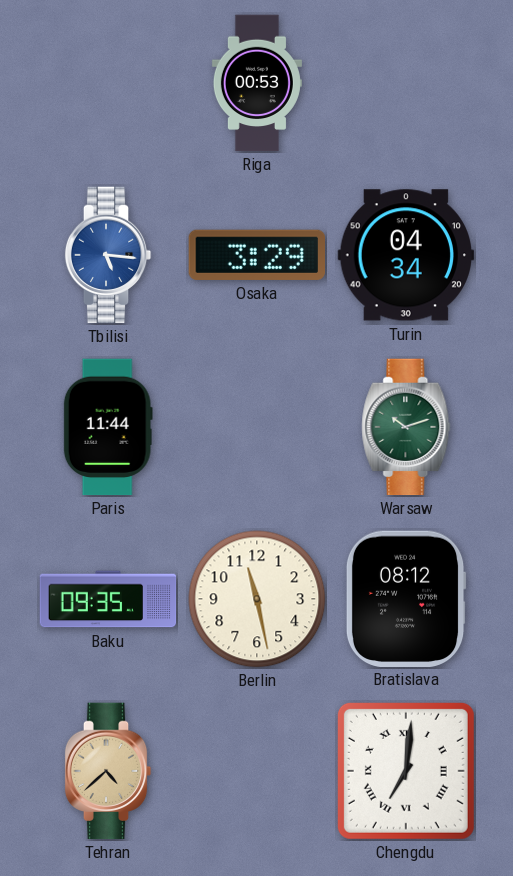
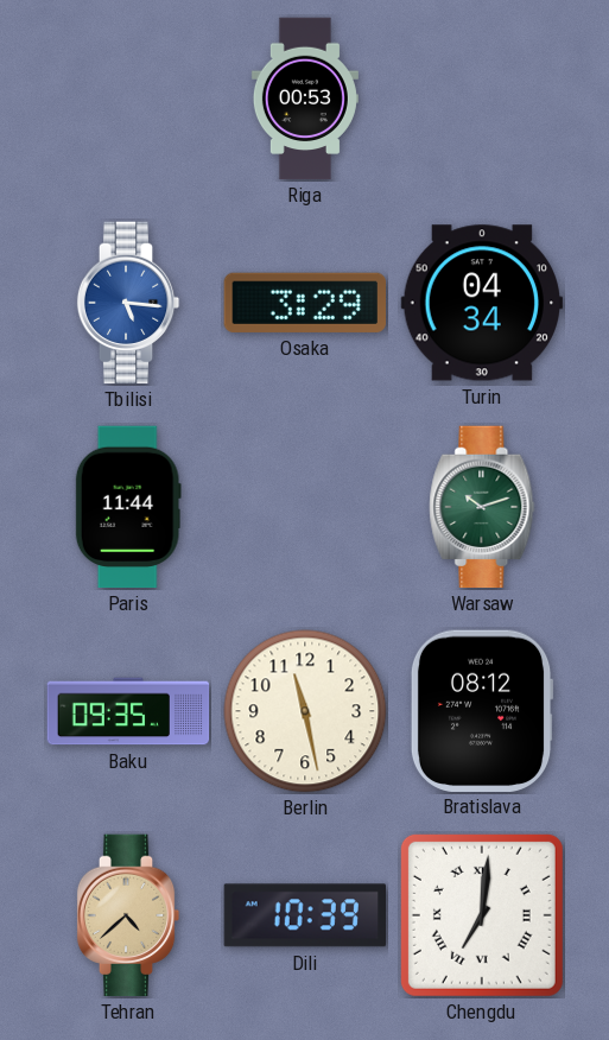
Dili: none -> 10:39
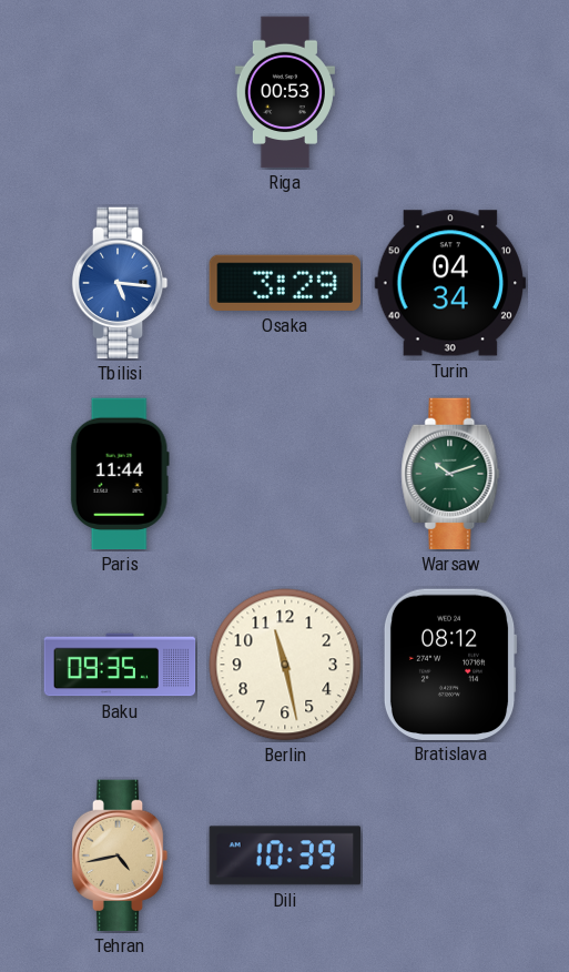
Tehran: 4:38 -> 4:43
Chengdu: 7:01 -> none
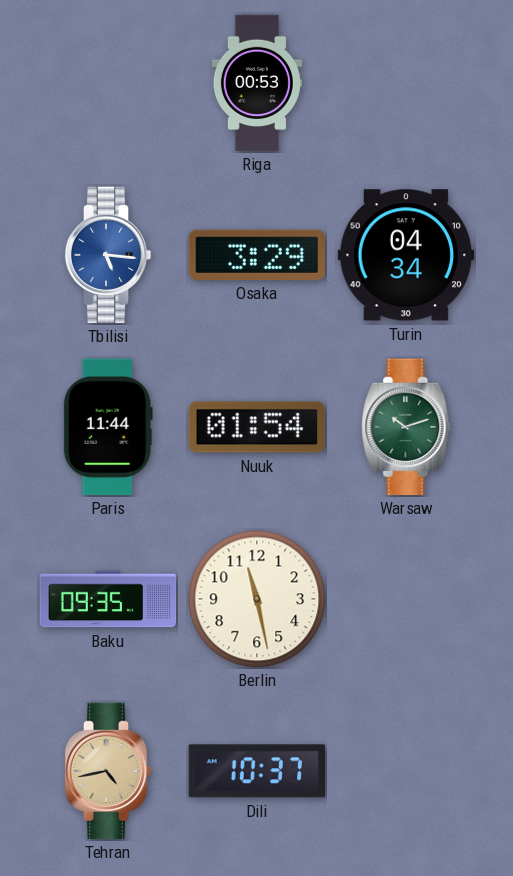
Nuuk: none -> 01:54
Bratislava: 08:12 -> none
Dili: 10:39 -> 10:37
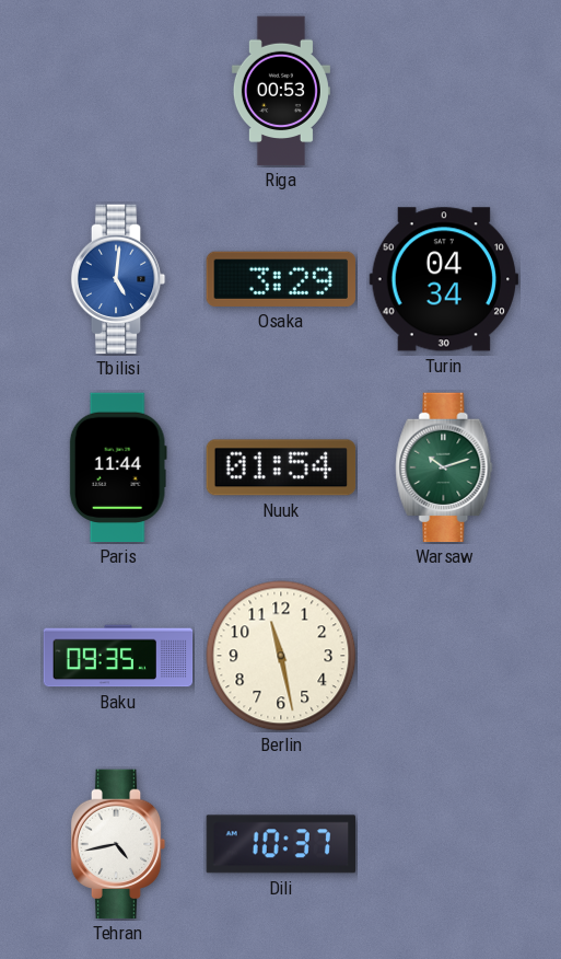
Tbilisi: 5:16 -> 5:01
Tehran dial: champagne -> white
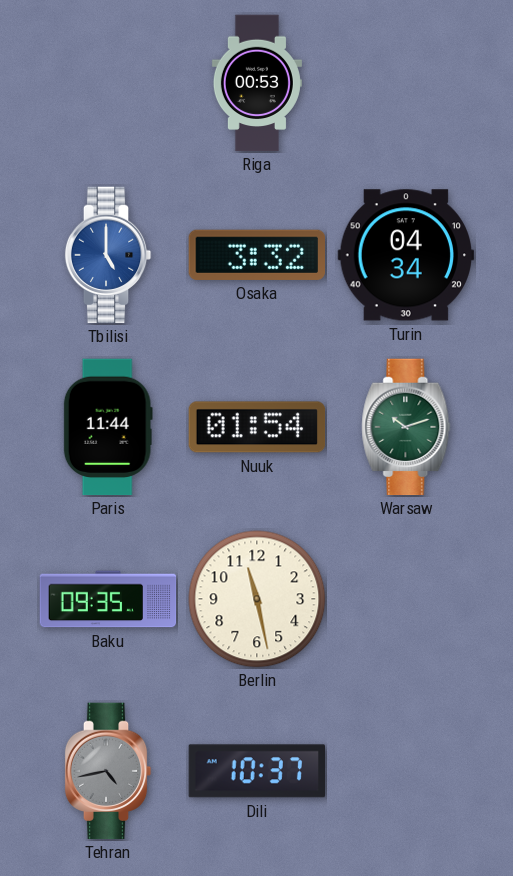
Tbilisi: 5:01 -> 5:00
Osaka: 3:29 -> 3:32
Tehran dial: white -> grey
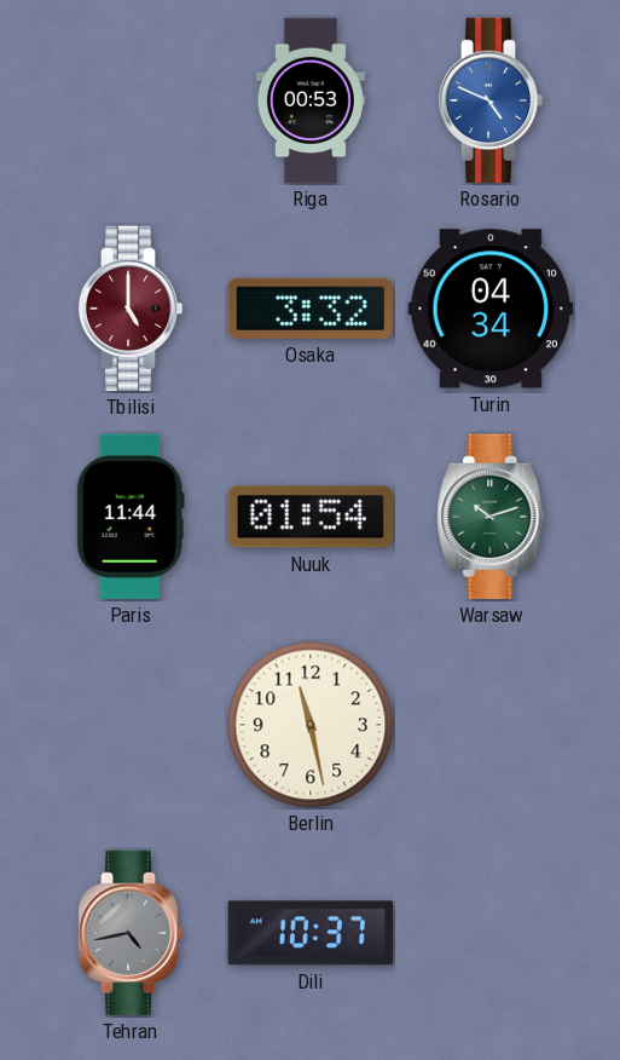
Rosario: none -> 4:49
Tbilisi dial: blue -> burgundy
Baku: 09:35 -> none
